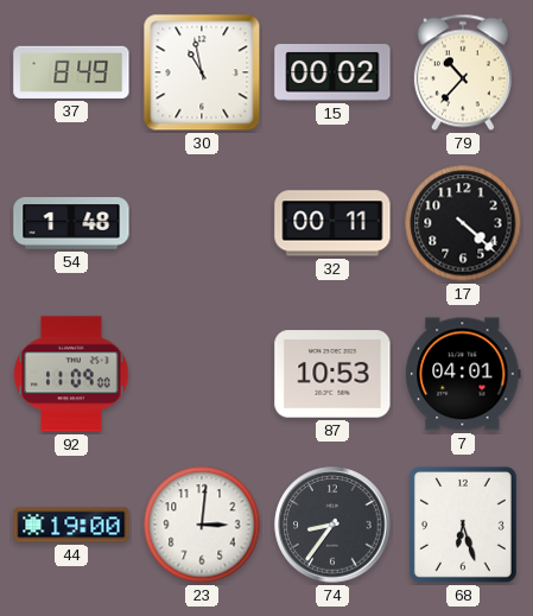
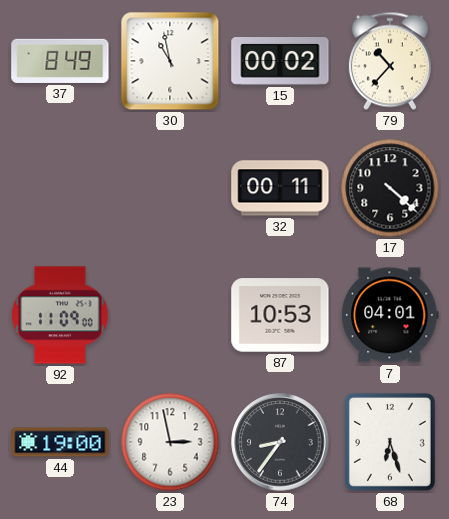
54: 1:48 -> none
23: 3:01 -> 2:58
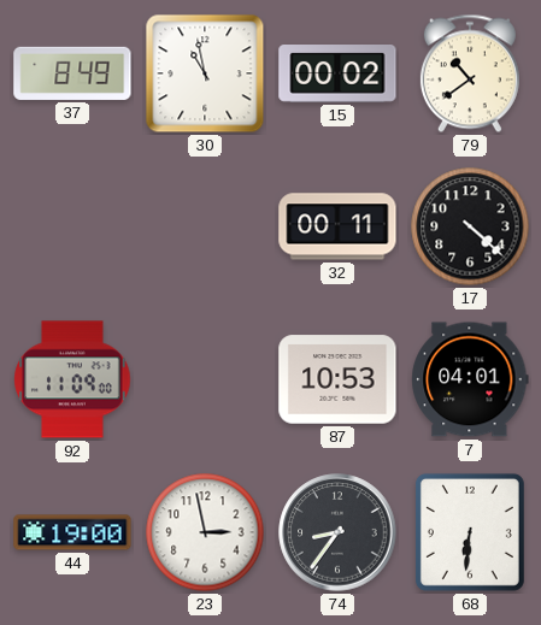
79: 10:37 -> 10:39
68: 6:27 -> 6:31
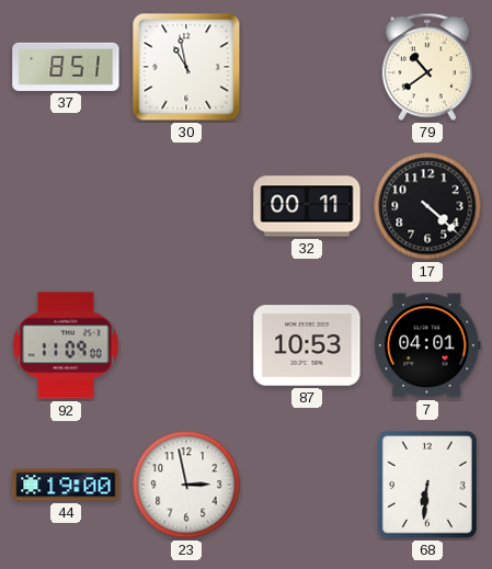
37: 8:49 -> 8:51
15: 00:02 -> none
74: 8:36 -> none
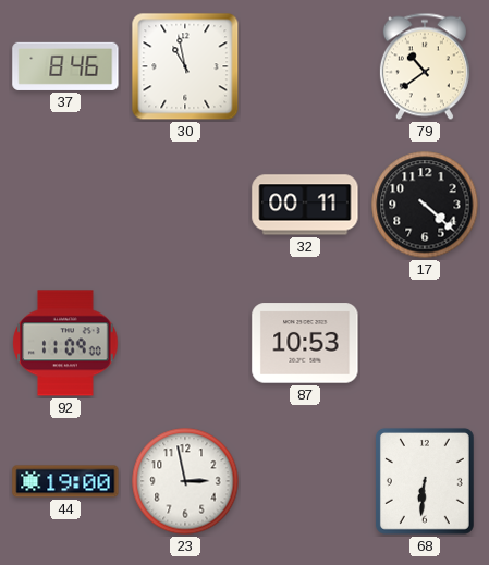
37: 8:51 -> 8:46
7: 04:01 -> none
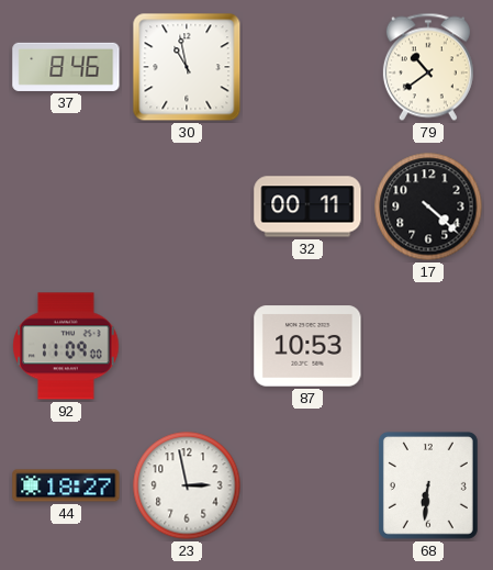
44: 19:00 -> 18:27
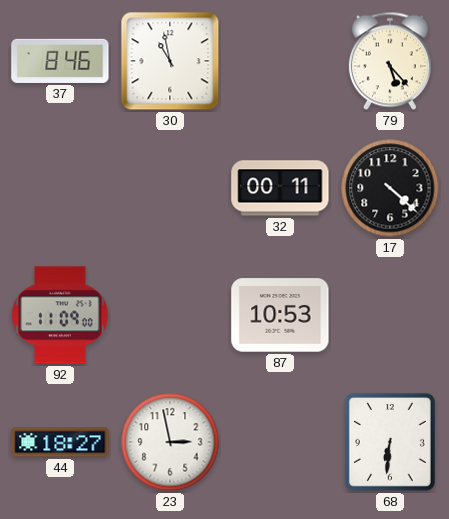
79: 10:39 -> 5:23
